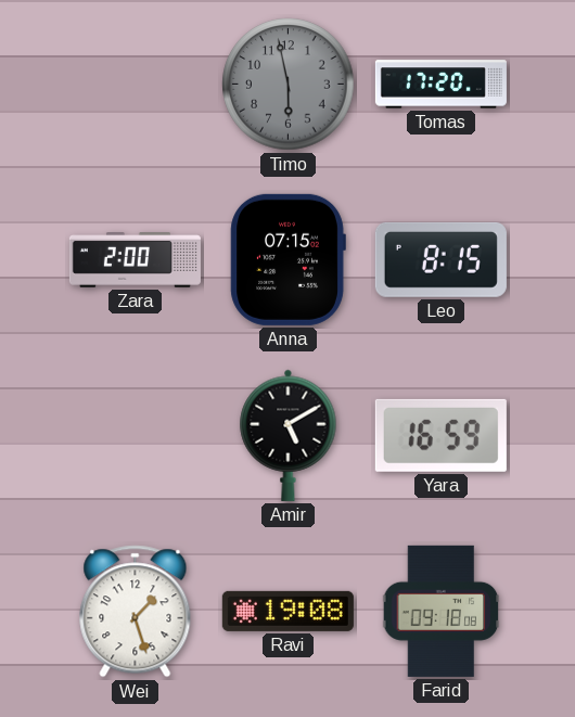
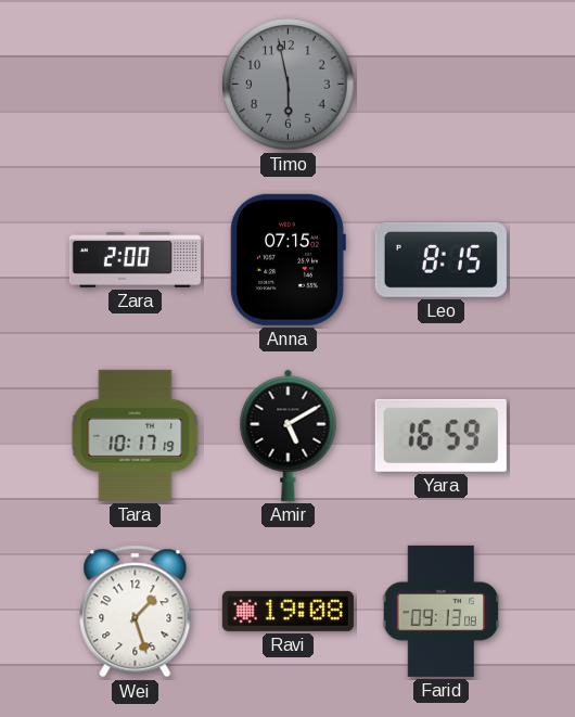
Tomas: 17:20 -> none
Tara: none -> 10:17
Farid: 09:18 -> 09:13
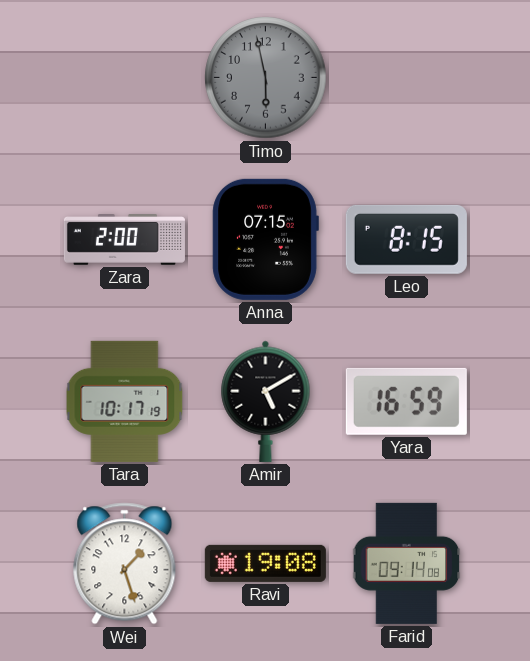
Farid: 09:13 -> 09:14
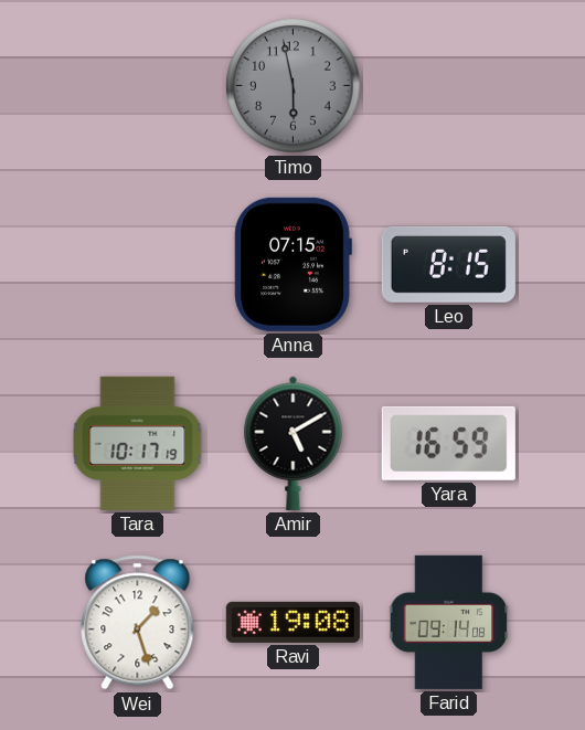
Zara: 2:00 -> none
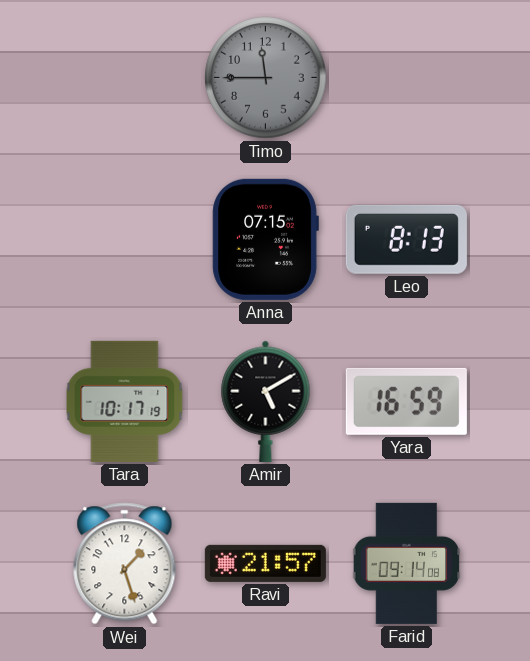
Timo: 5:58 -> 11:45
Leo: 8:15 -> 8:13
Ravi: 19:08 -> 21:57
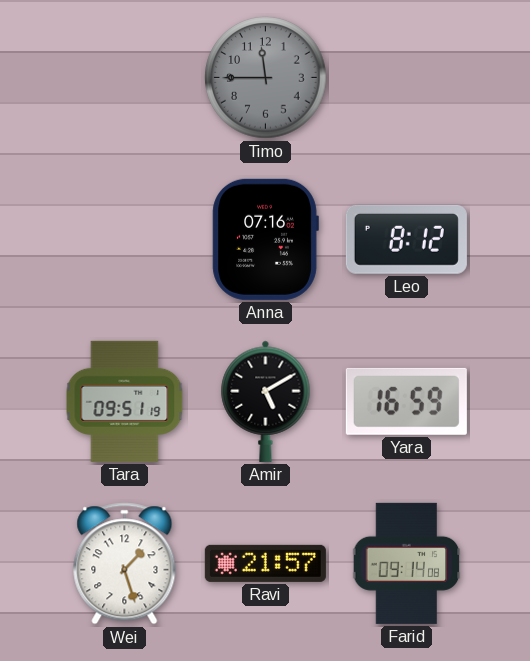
Anna: 07:15 -> 07:16
Leo: 8:13 -> 8:12
Tara: 10:17 -> 09:51
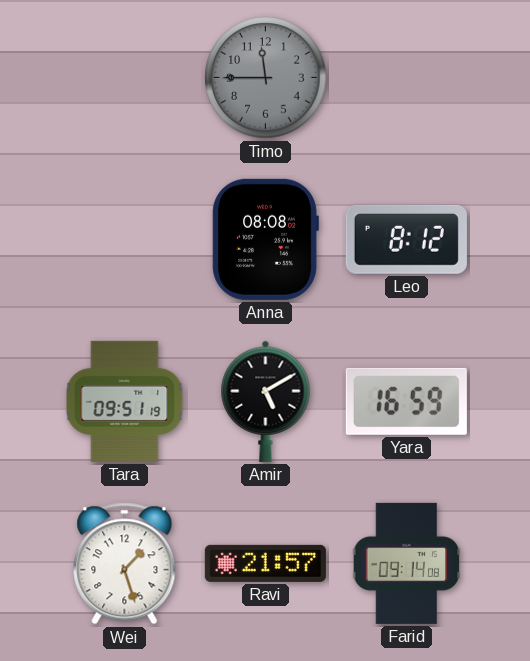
Anna: 07:16 -> 08:08
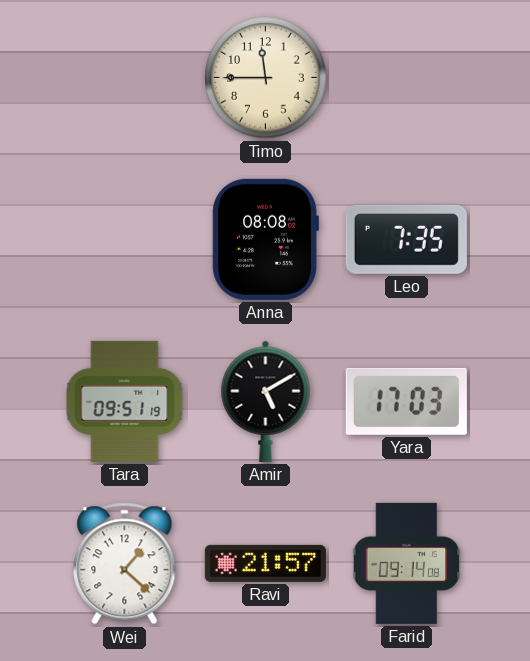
Timo dial: grey -> cream
Leo: 8:12 -> 7:35
Yara: 16:59 -> 17:03
Wei: 1:27 -> 1:22
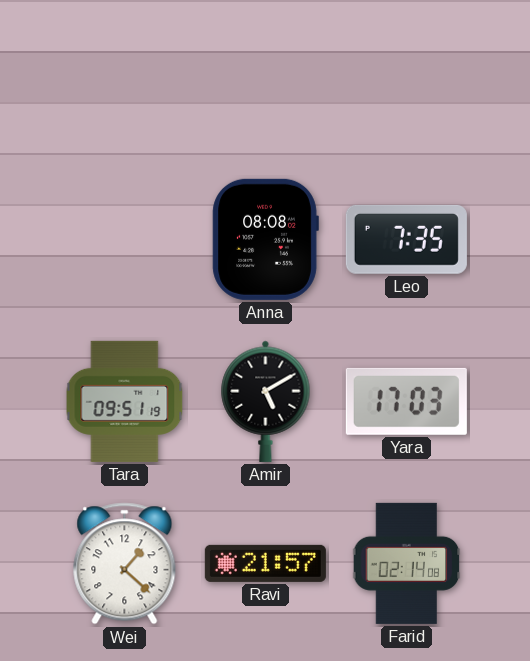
Timo: 11:45 -> none
Farid: 09:14 -> 02:14
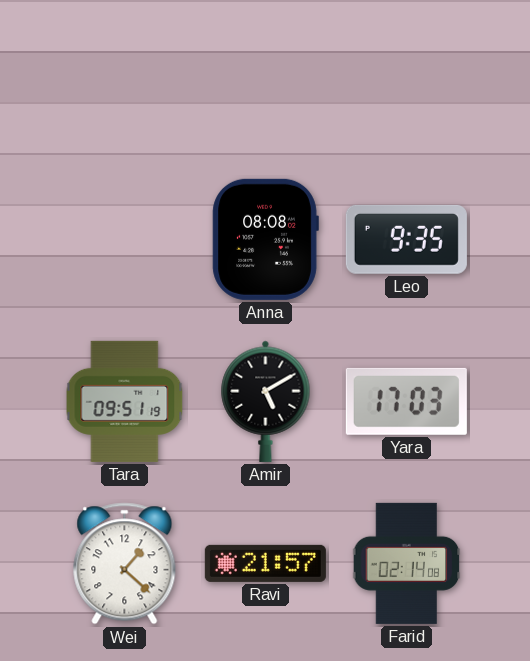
Leo: 7:35 -> 9:35
